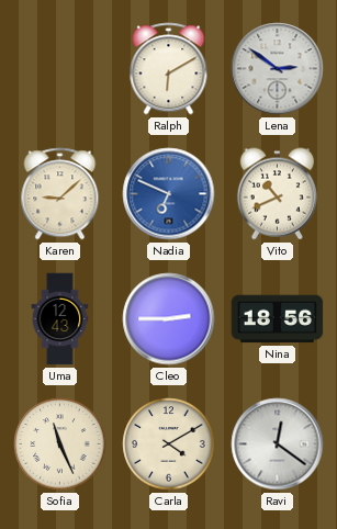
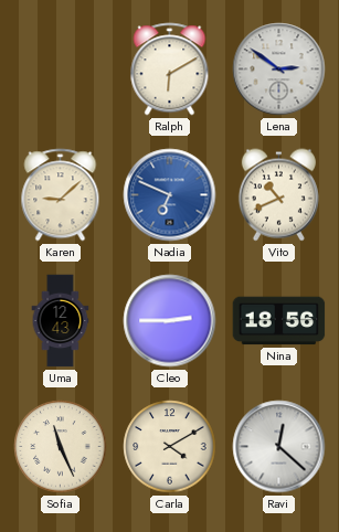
Ravi: 12:21 -> 12:22
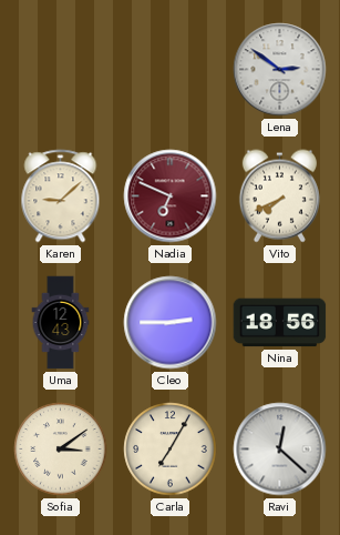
Ralph: 6:10 -> none
Nadia dial: blue -> burgundy
Vito: 10:41 -> 7:41
Sofia: 11:26 -> 3:09
Carla: 4:10 -> 7:05
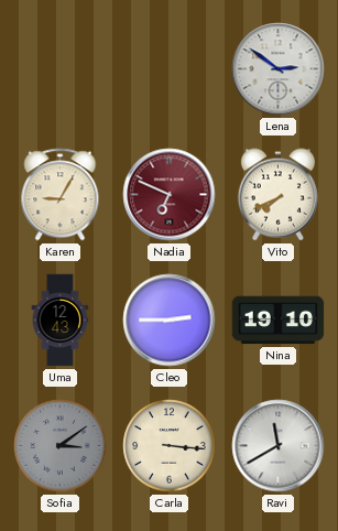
Karen: 9:08 -> 9:05
Nina: 18:56 -> 19:10
Sofia dial: cream -> grey
Carla: 7:05 -> 3:16
Ravi: 12:22 -> 11:40
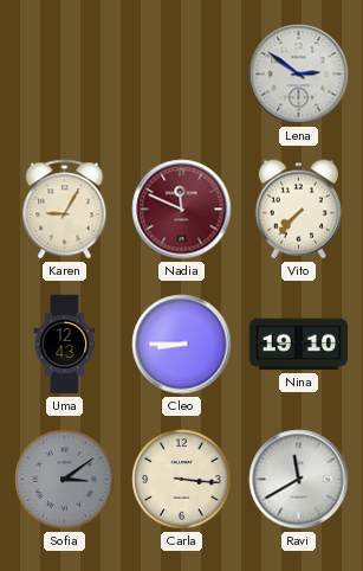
Nadia: 6:49 -> 11:49
Vito: 7:41 -> 7:37
Cleo: 2:45 -> 8:45
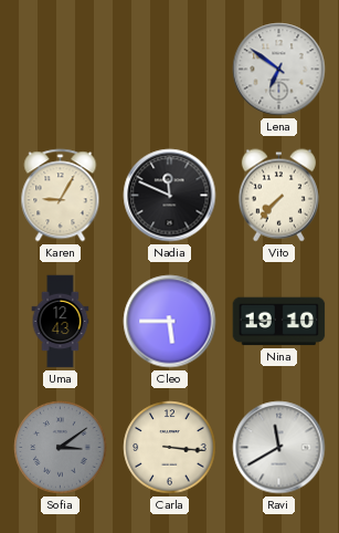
Lena: 2:51 -> 6:51
Nadia dial: burgundy -> black
Cleo: 8:45 -> 5:45
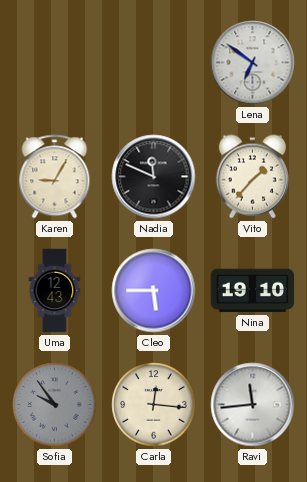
Vito: 7:37 -> 1:37
Sofia: 3:09 -> 9:54
Carla: 3:16 -> 12:16
Ravi: 11:40 -> 11:44
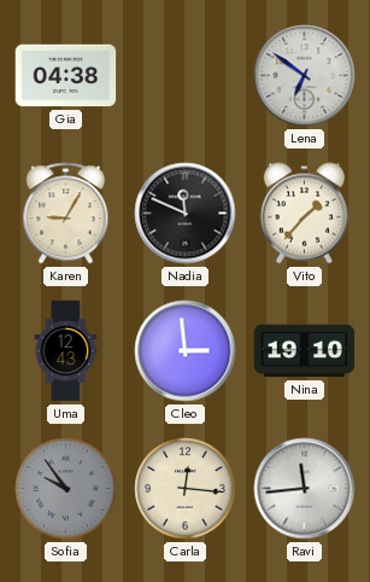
Gia: none -> 04:38
Cleo: 5:45 -> 2:59
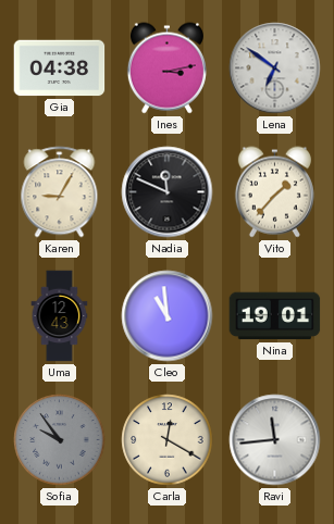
Ines: none -> 3:13
Cleo: 2:59 -> 10:59
Nina: 19:10 -> 19:01
Carla: 12:16 -> 12:20
